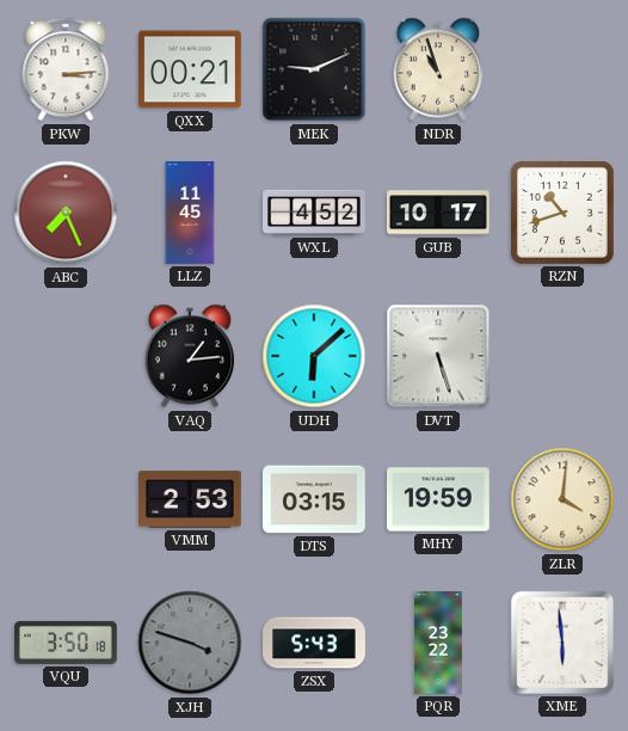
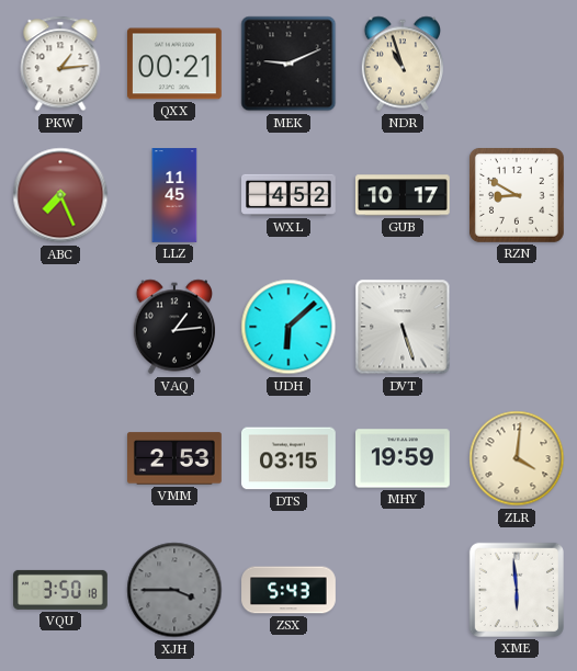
PKW: 3:14 -> 1:14
RZN: 10:42 -> 8:50
XJH: 3:48 -> 3:45
PQR: 23:22 -> none
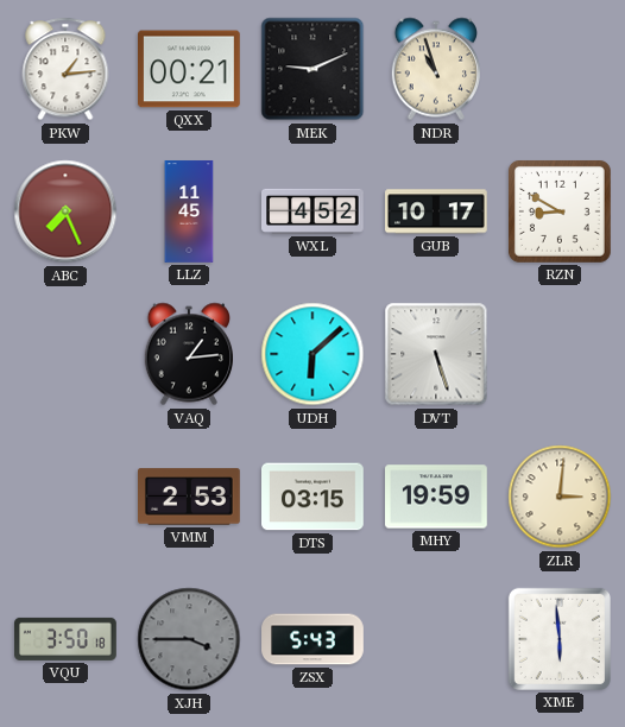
ZLR: 4:01 -> 3:01
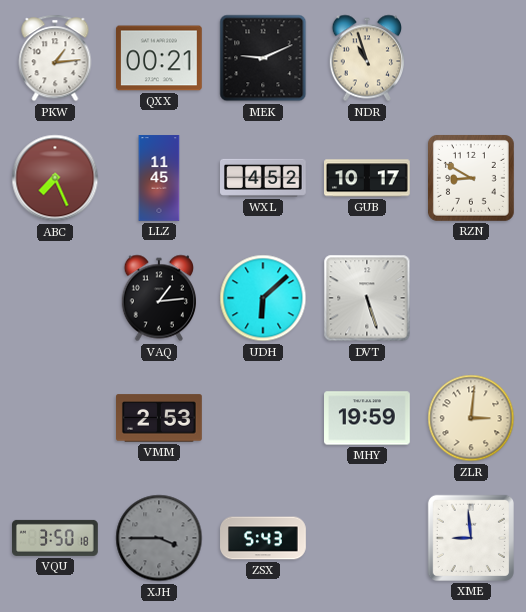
DTS: 03:15 -> none
XME: 5:59 -> 8:59
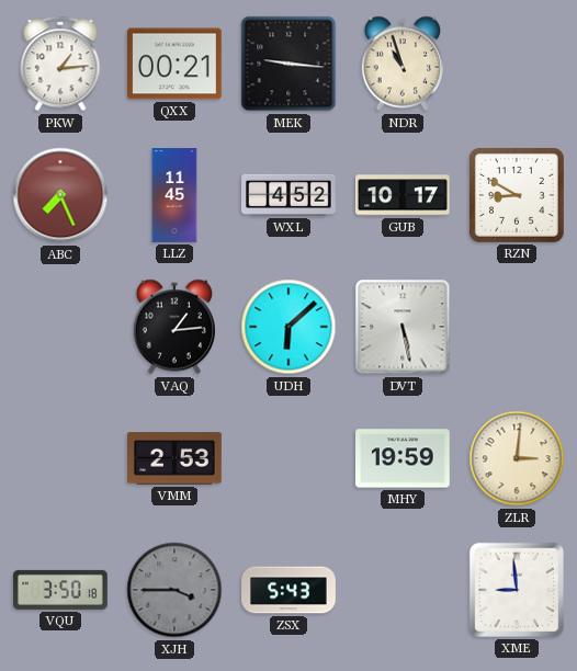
MEK: 9:11 -> 9:16
DVT: 5:27 -> 5:28
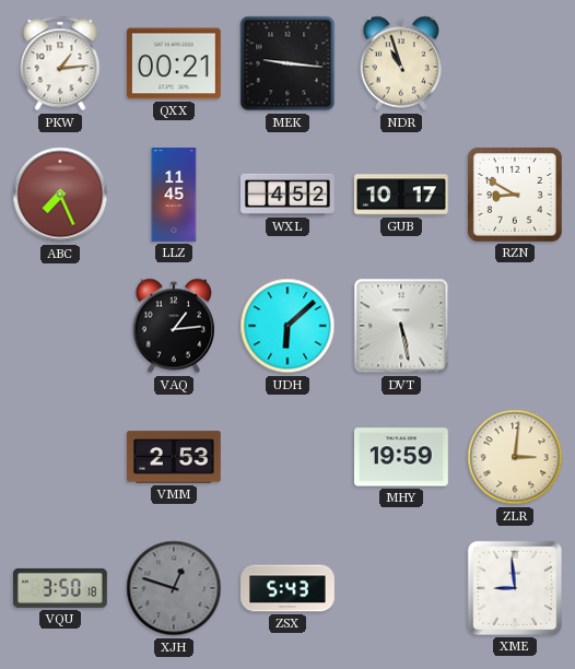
XJH: 3:45 -> 12:48
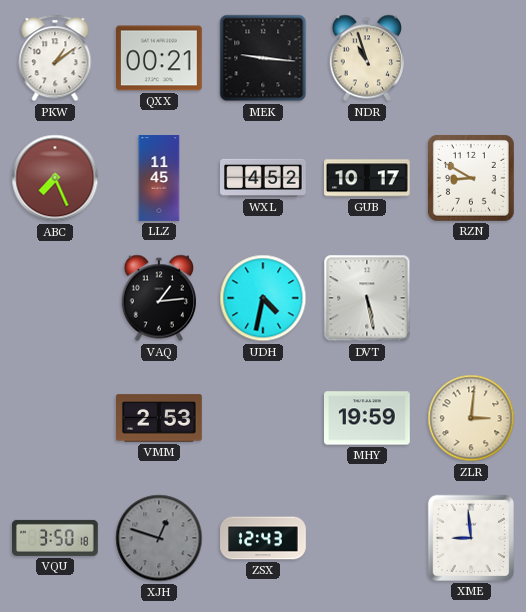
PKW: 1:14 -> 1:09
UDH: 6:08 -> 4:32
ZSX: 5:43 -> 12:43
